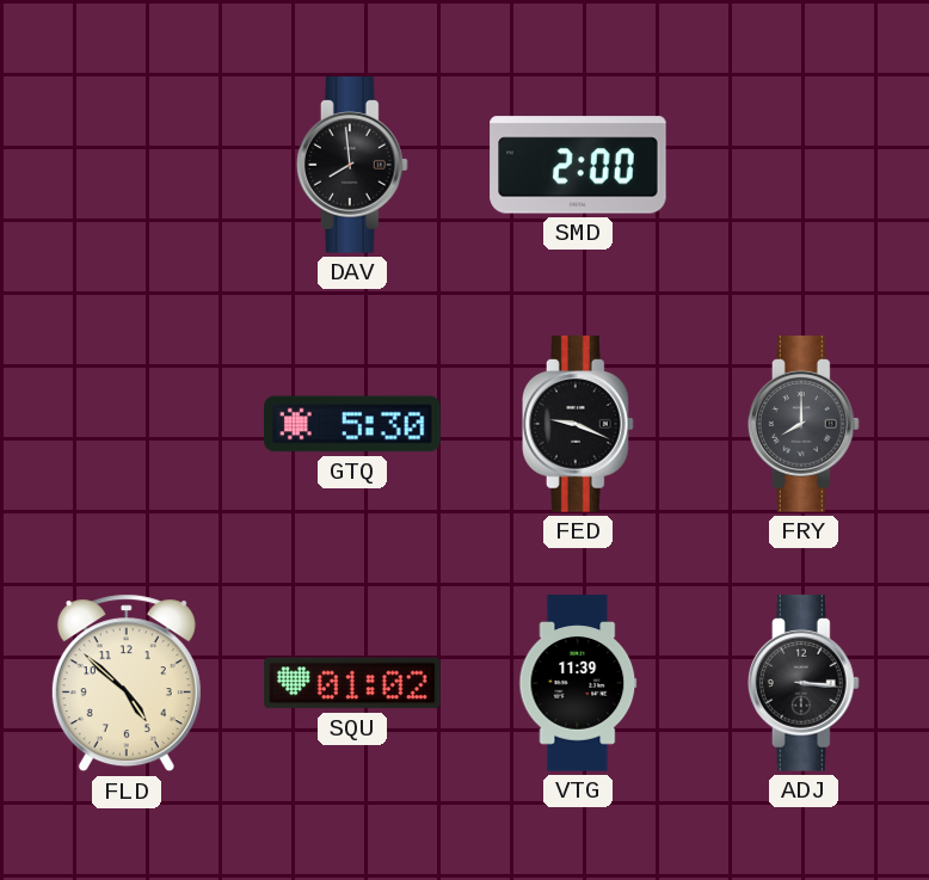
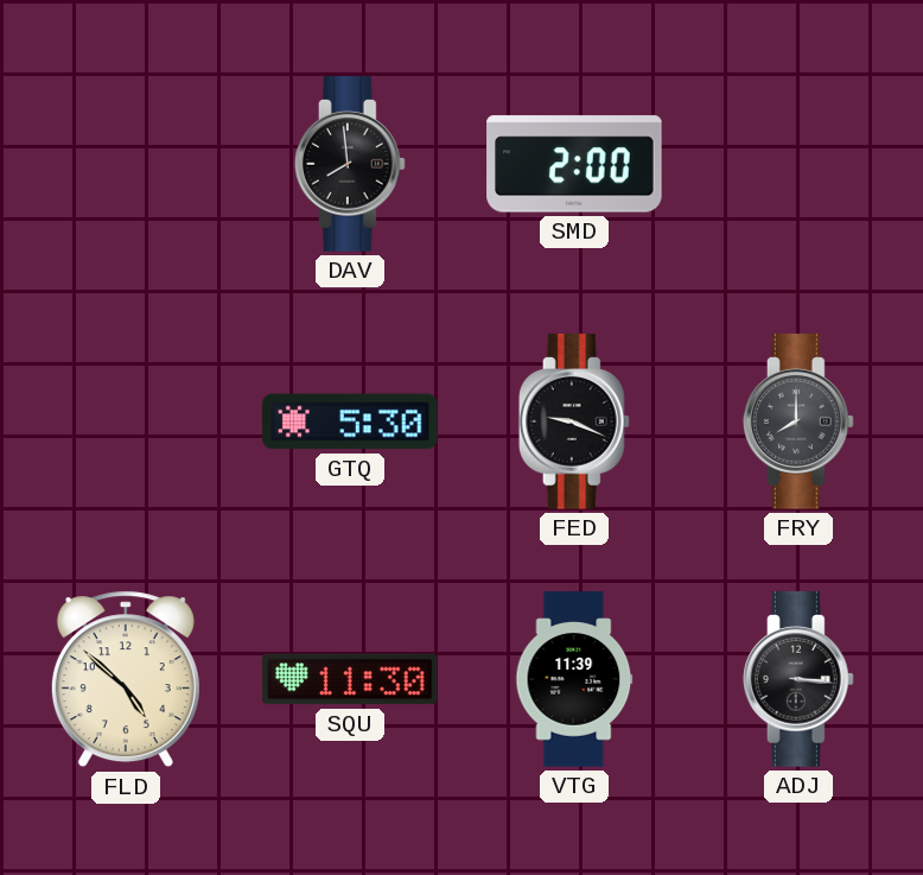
SQU: 01:02 -> 11:30
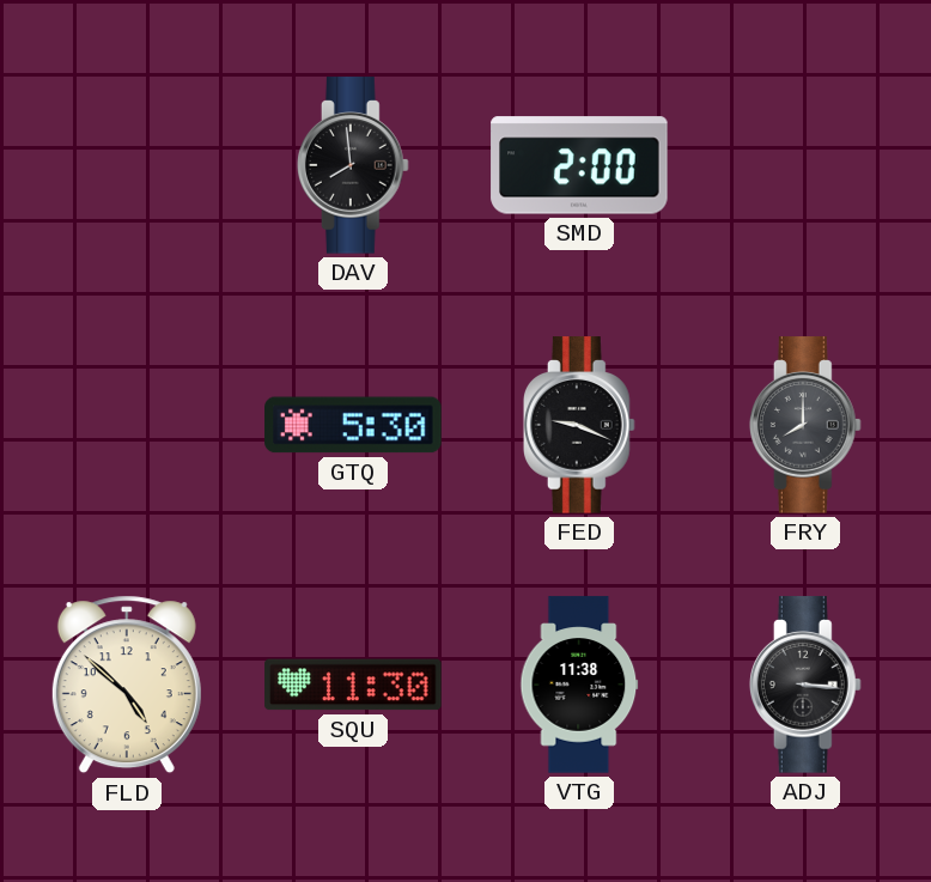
VTG: 11:39 -> 11:38
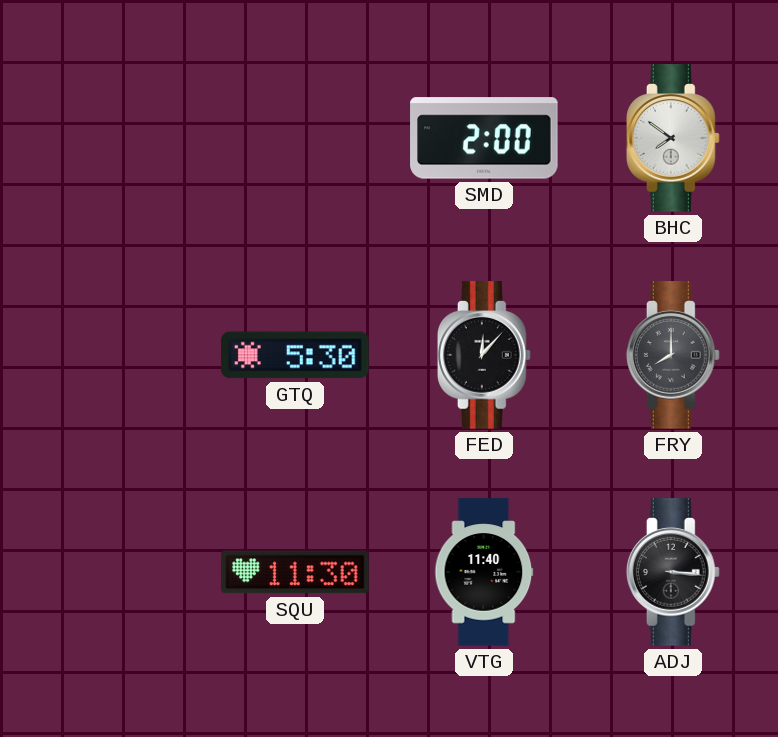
DAV: 7:59 -> none
BHC: none -> 7:51
FED: 9:19 -> 12:07
FLD: 4:52 -> none
VTG: 11:38 -> 11:40
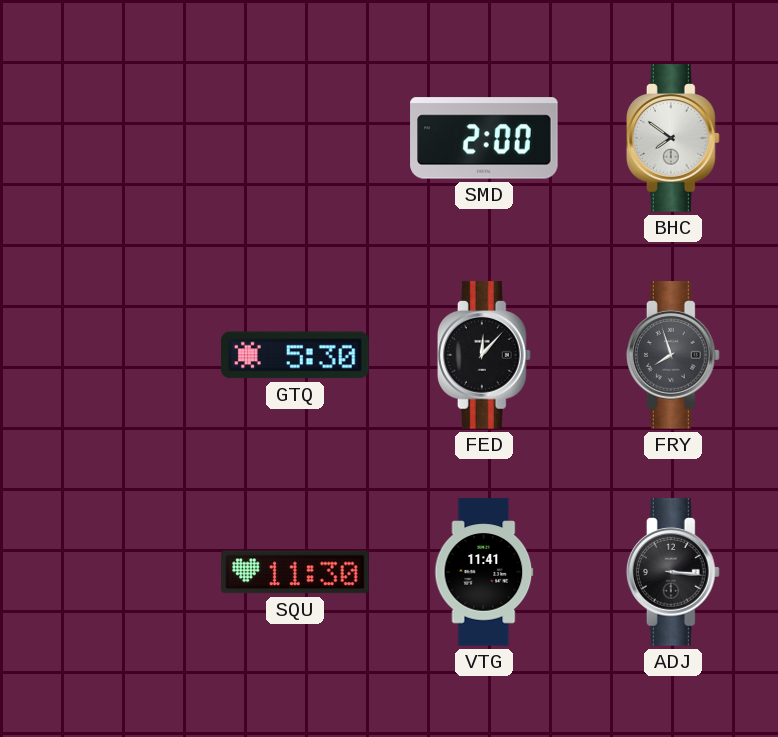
FRY: 8:00 -> 7:57
VTG: 11:40 -> 11:41
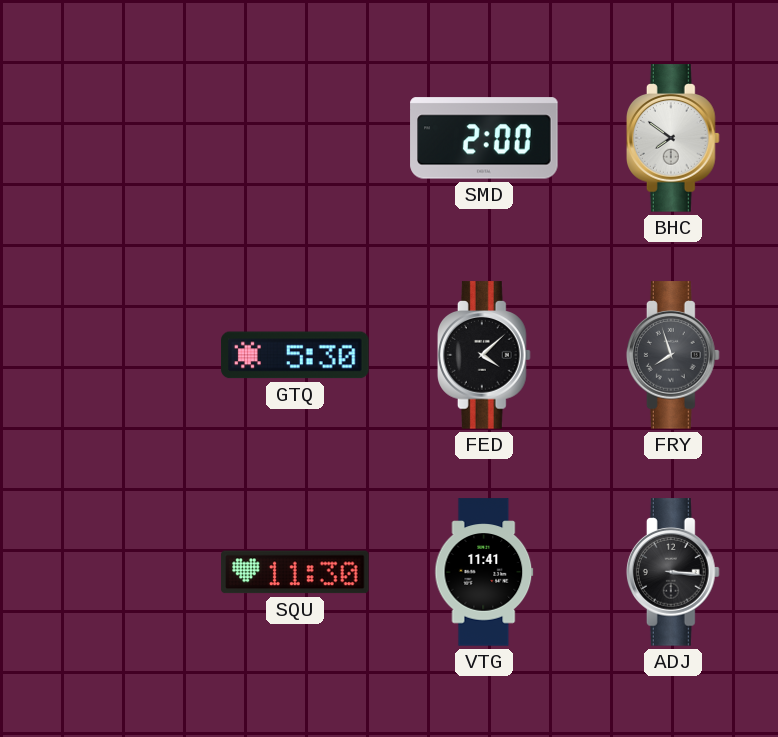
FED: 12:07 -> 4:08
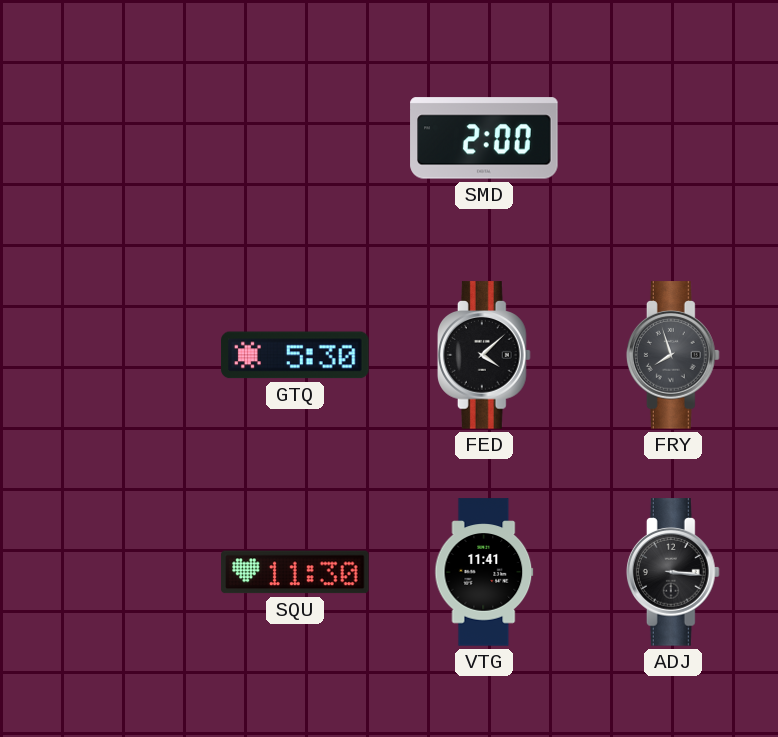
BHC: 7:51 -> none
